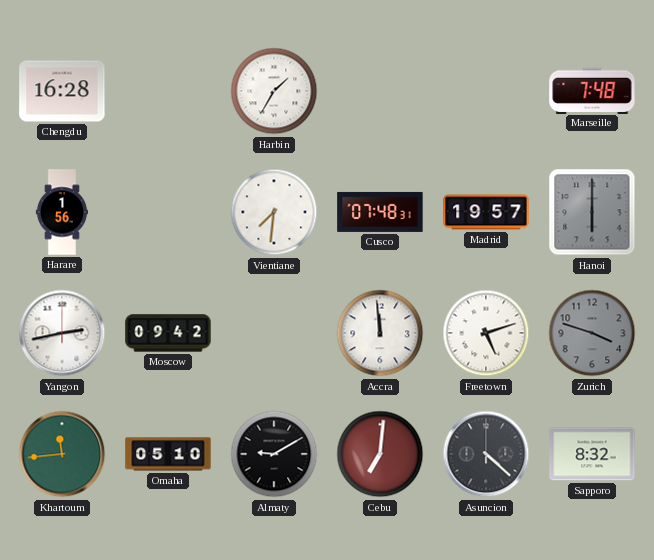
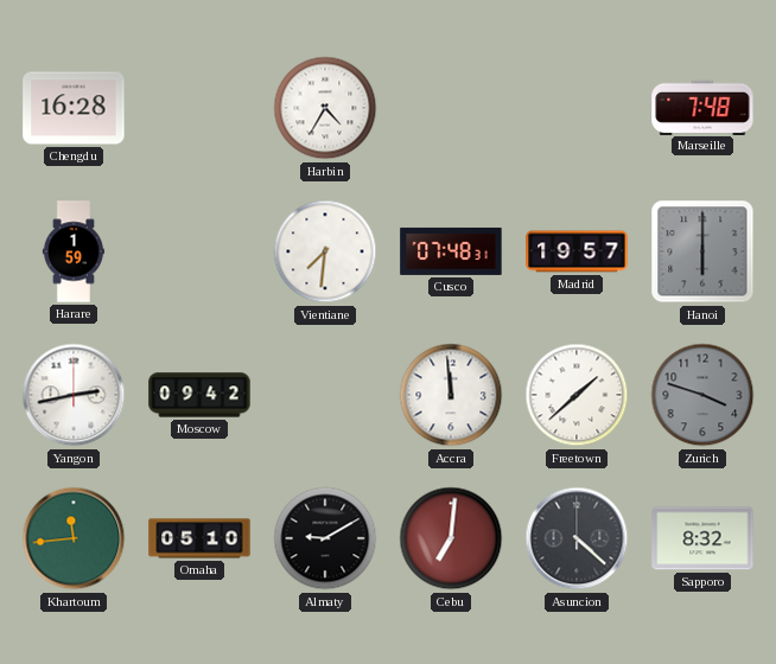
Harbin: 1:35 -> 4:35
Harare: 1:56 -> 1:59
Freetown: 5:12 -> 1:38
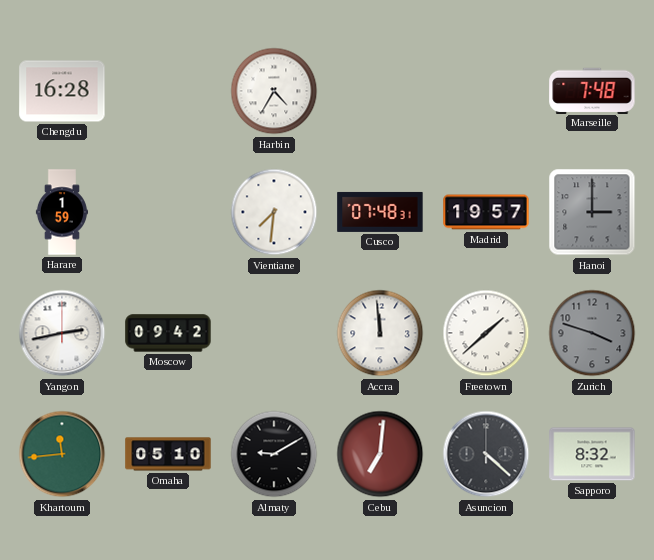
Hanoi: 6:00 -> 3:00
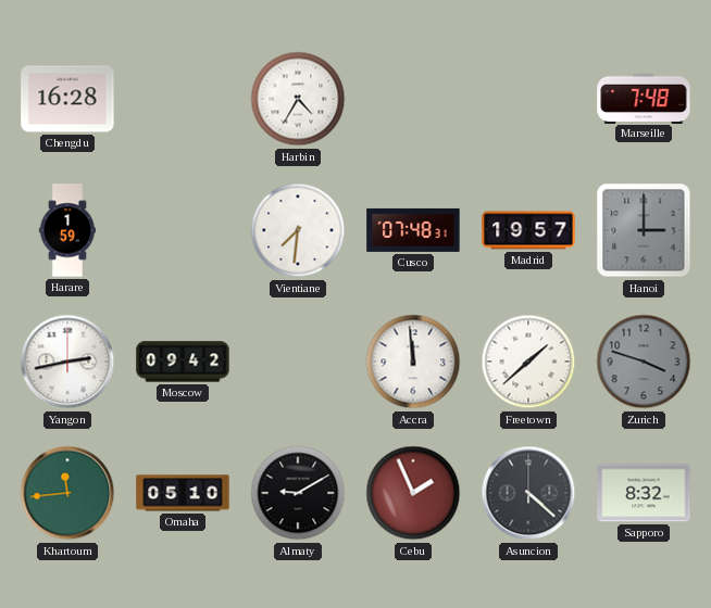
Cebu: 7:01 -> 1:56
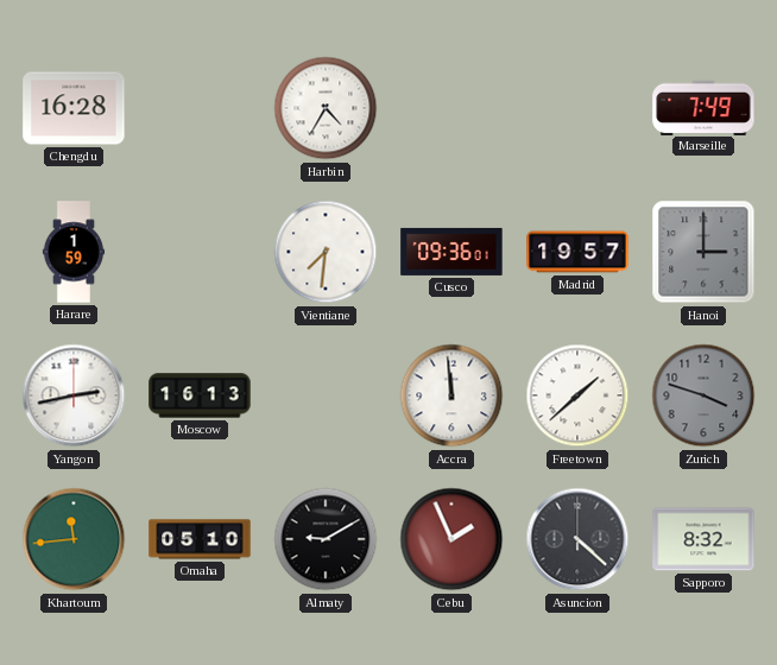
Marseille: 7:48 -> 7:49
Cusco: 07:48 -> 09:36
Moscow: 09:42 -> 16:13
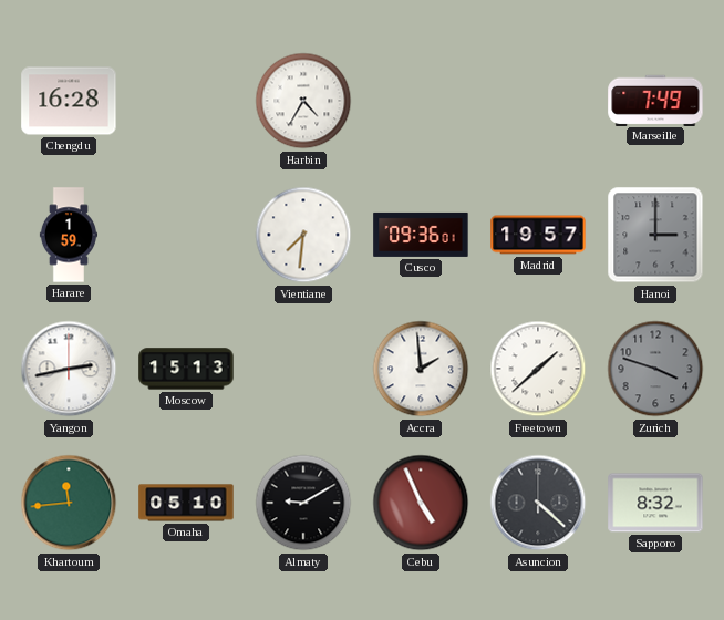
Moscow: 16:13 -> 15:13
Accra: 11:59 -> 1:59
Cebu: 1:56 -> 4:56
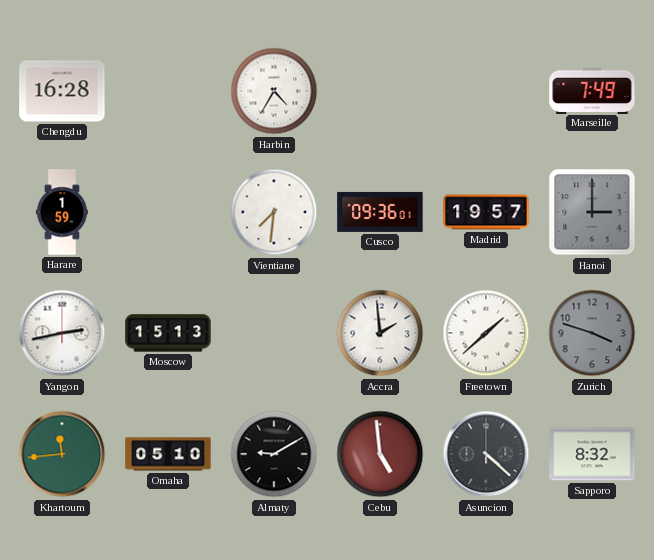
Cebu: 4:56 -> 4:59
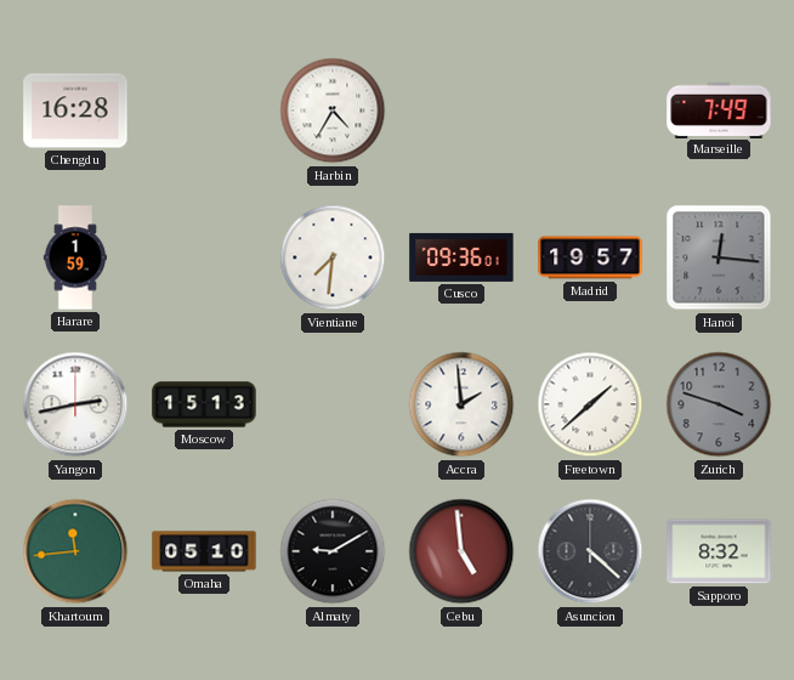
Hanoi: 3:00 -> 12:16
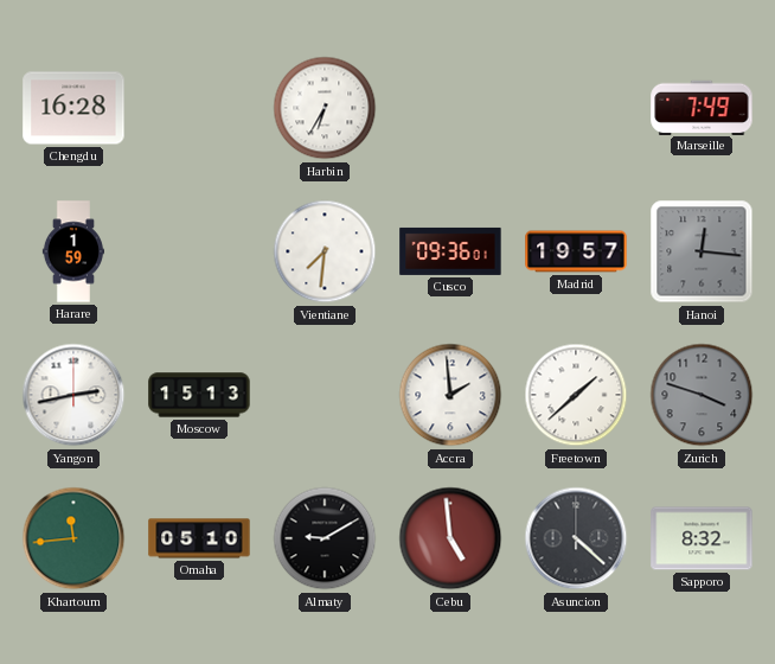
Harbin: 4:35 -> 6:35
